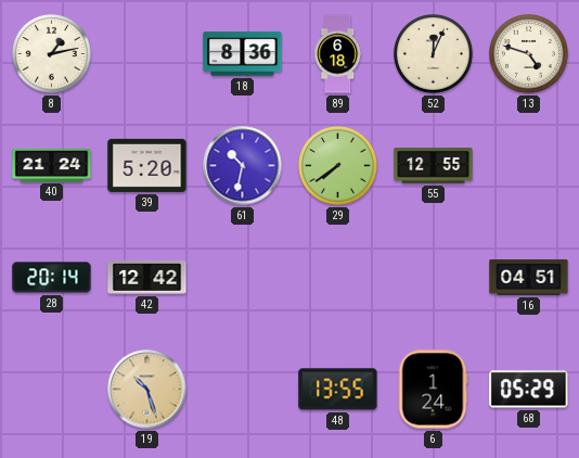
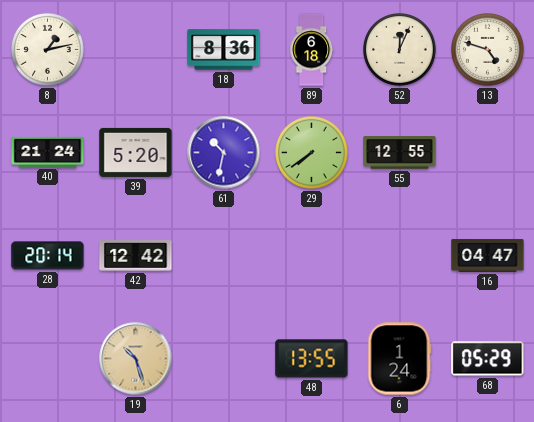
16: 04:51 -> 04:47
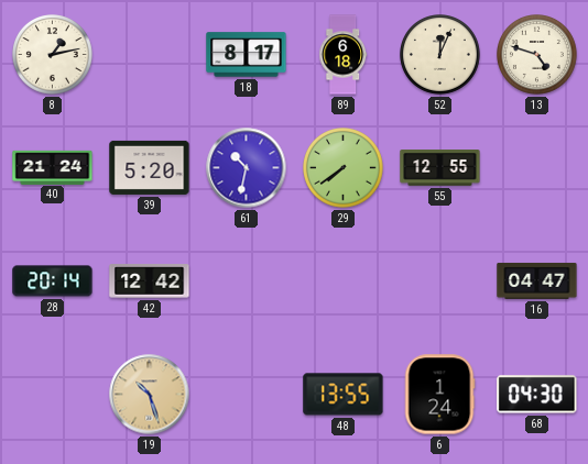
18: 8:36 -> 8:17
68: 05:29 -> 04:30
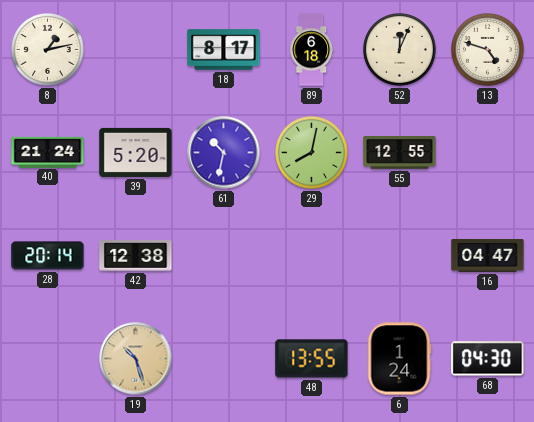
29: 7:39 -> 8:02
42: 12:42 -> 12:38
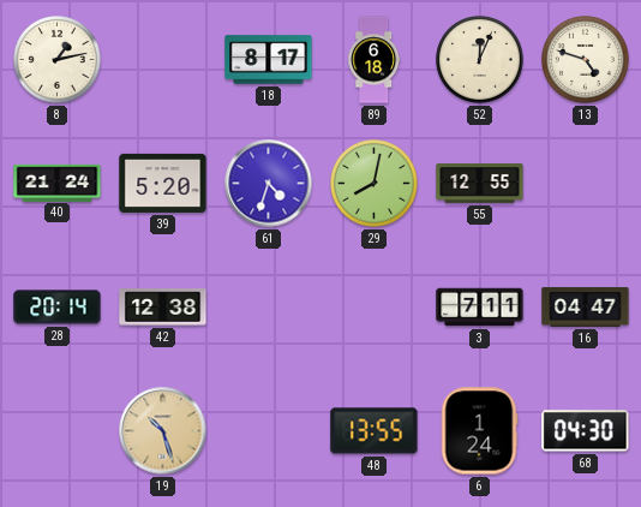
61: 10:32 -> 4:33
3: none -> 7:11
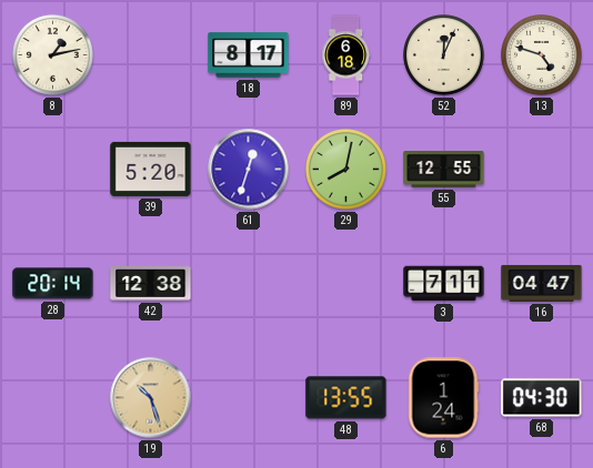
40: 21:24 -> none
61: 4:33 -> 12:33
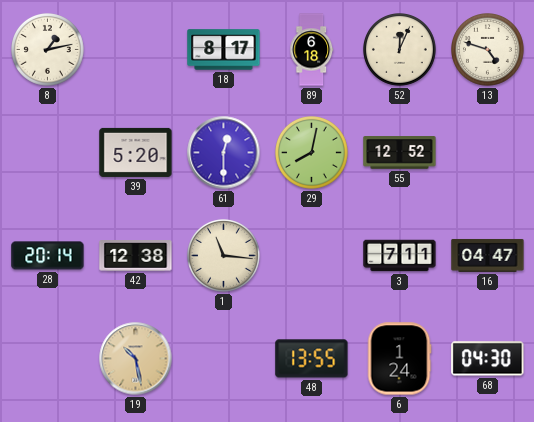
61: 12:33 -> 12:30
55: 12:55 -> 12:52
1: none -> 11:16
19: 10:27 -> 10:28
